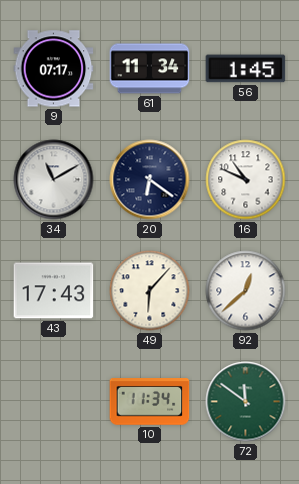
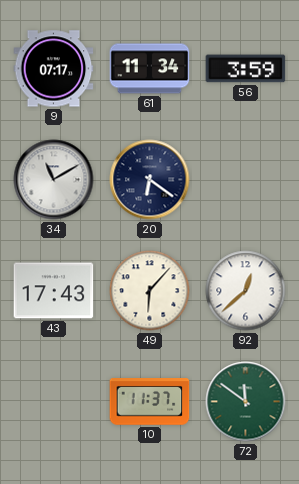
56: 1:45 -> 3:59
16: 10:49 -> none
10: 11:34 -> 11:37
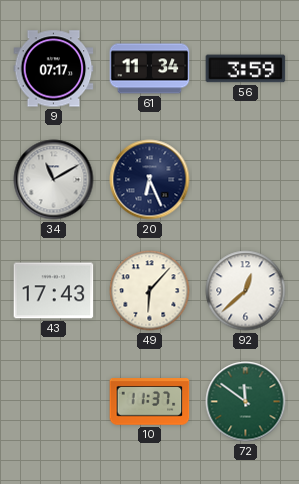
20: 6:21 -> 6:26
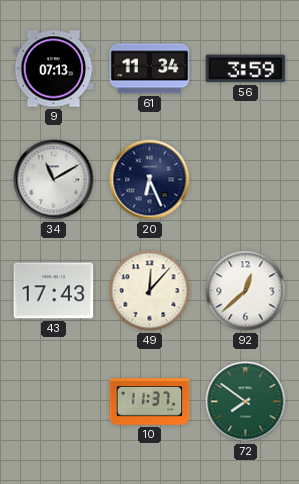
9: 07:17 -> 07:13
49: 6:07 -> 12:07
72: 11:51 -> 7:51
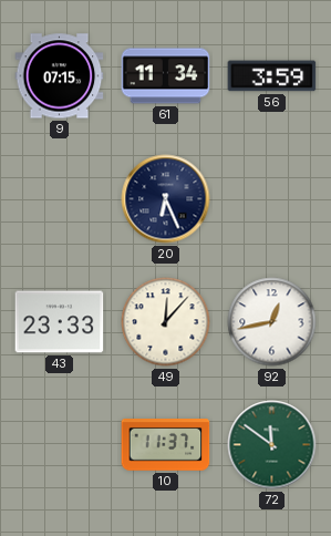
9: 07:13 -> 07:15
34: 11:10 -> none
43: 17:43 -> 23:33
92: 12:38 -> 12:43
72: 7:51 -> 11:51
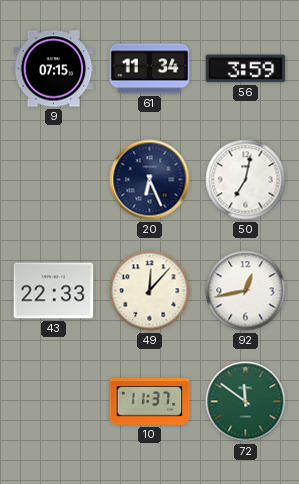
50: none -> 7:02
43: 23:33 -> 22:33
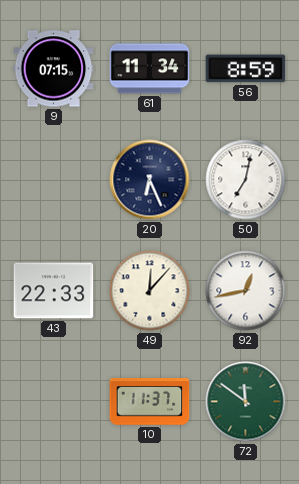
56: 3:59 -> 8:59
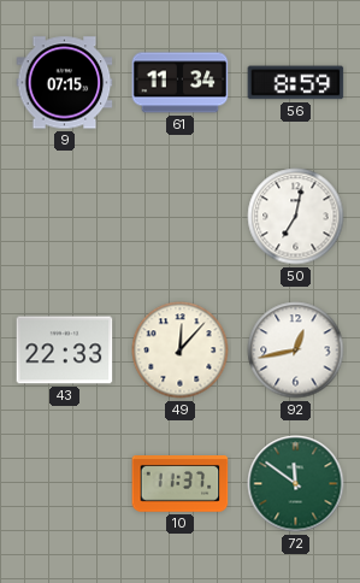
20: 6:26 -> none
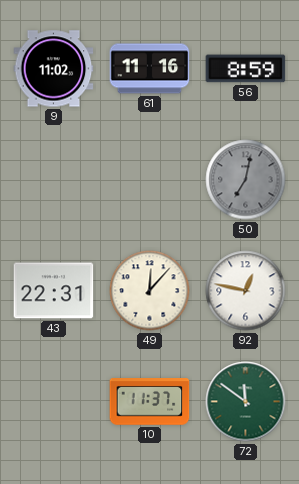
9: 07:15 -> 11:02
61: 11:34 -> 11:16
50 dial: white -> grey
43: 22:33 -> 22:31
92: 12:43 -> 12:47
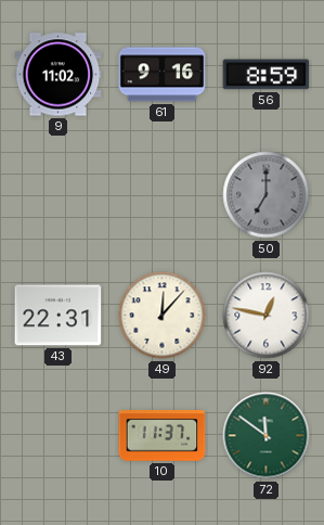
61: 11:16 -> 9:16
50: 7:02 -> 7:00
